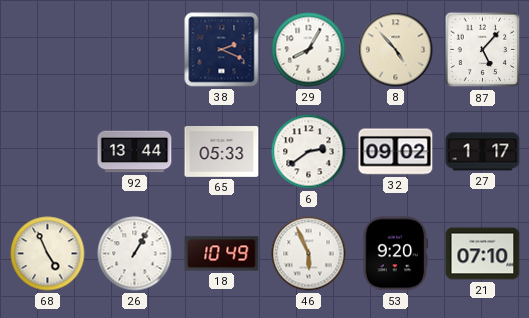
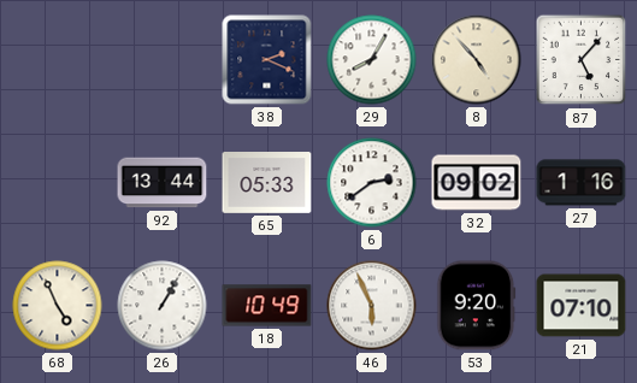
27: 1:17 -> 1:16
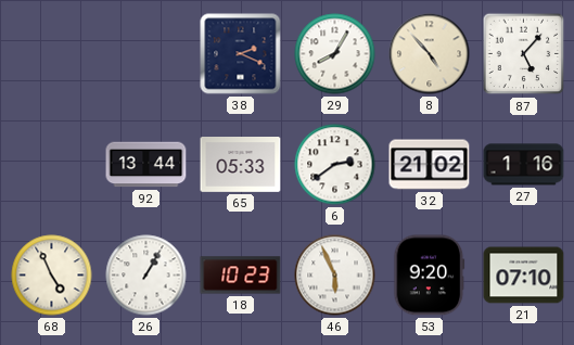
32: 09:02 -> 21:02
18: 10:49 -> 10:23
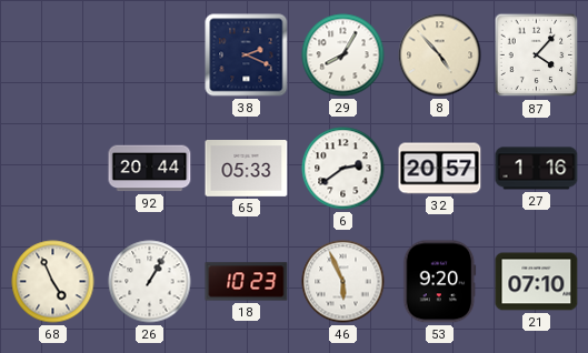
87: 5:07 -> 4:07
92: 13:44 -> 20:44
32: 21:02 -> 20:57
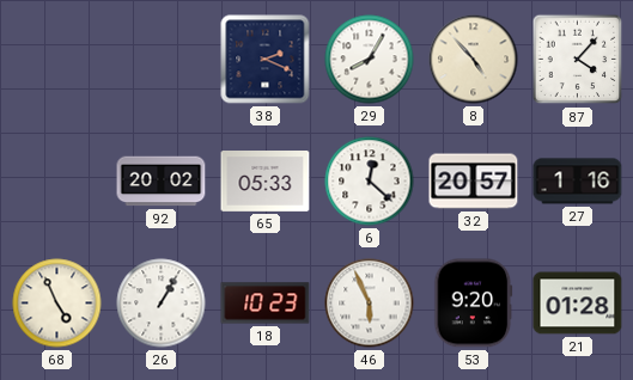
92: 20:44 -> 20:02
6: 2:39 -> 12:22
21: 07:10 -> 01:28
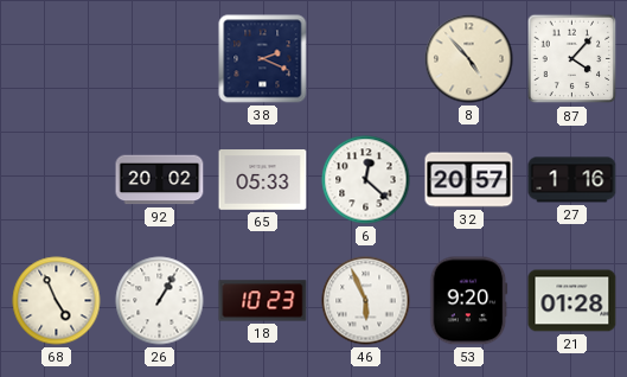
29: 8:05 -> none
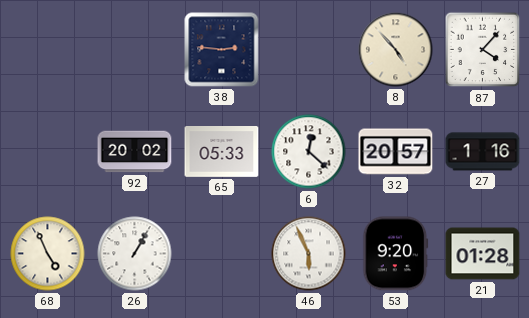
38: 2:19 -> 2:46
18: 10:23 -> none
